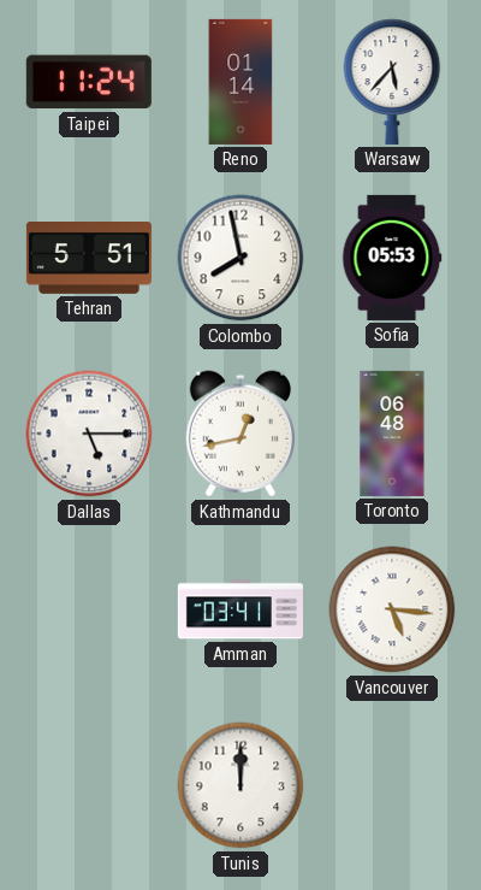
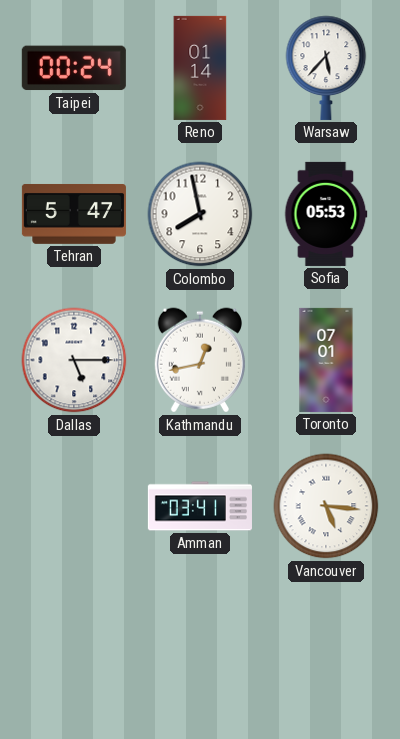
Taipei: 11:24 -> 00:24
Tehran: 5:51 -> 5:47
Toronto: 06:48 -> 07:01
Tunis: 12:00 -> none
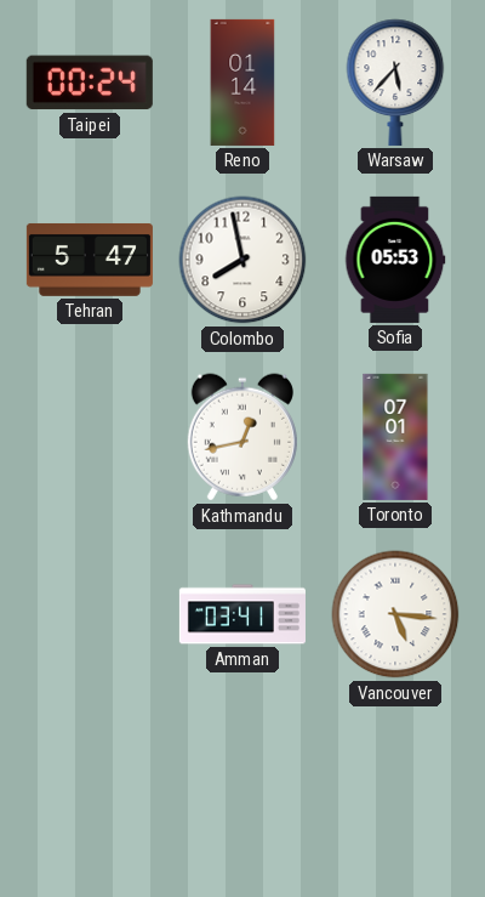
Dallas: 5:15 -> none
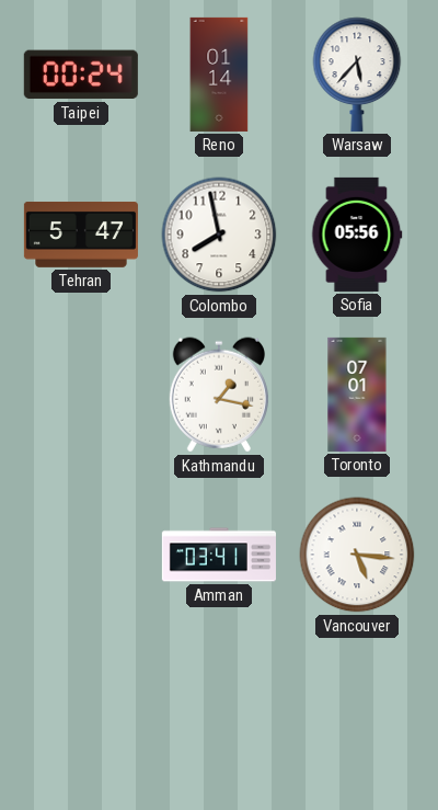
Sofia: 05:53 -> 05:56
Kathmandu: 12:43 -> 1:17
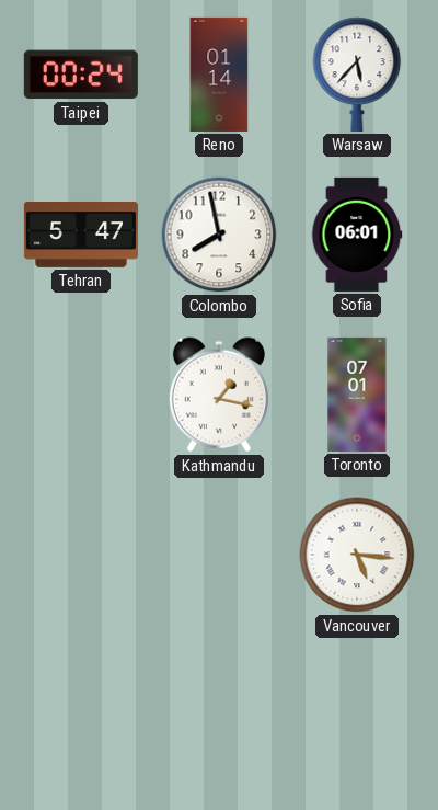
Sofia: 05:56 -> 06:01
Amman: 03:41 -> none
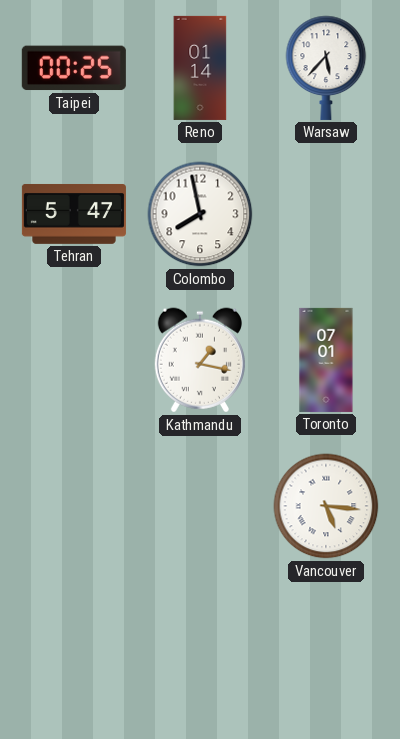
Taipei: 00:24 -> 00:25
Sofia: 06:01 -> none
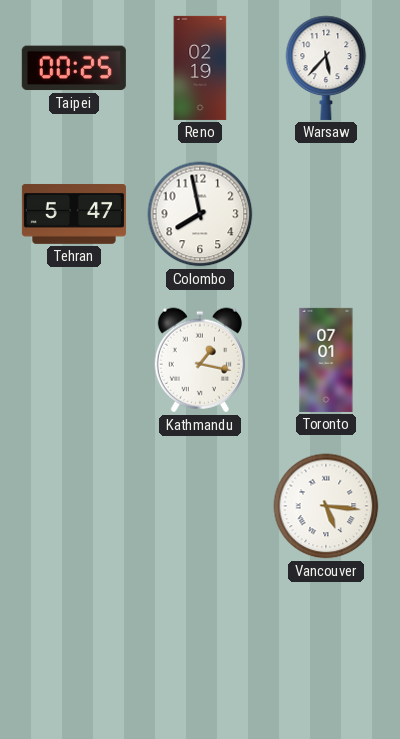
Reno: 01:14 -> 02:19
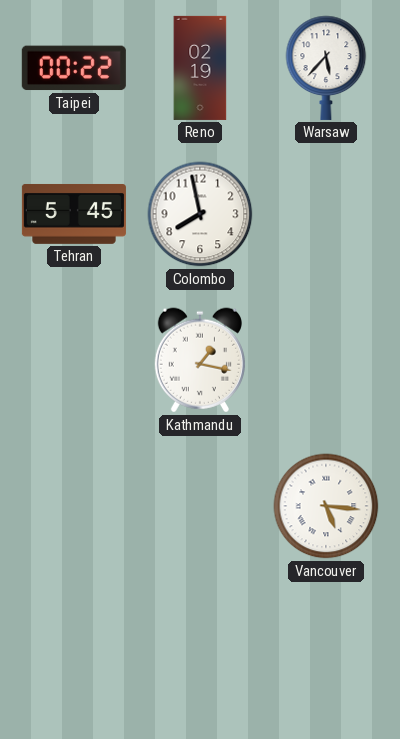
Taipei: 00:25 -> 00:22
Tehran: 5:47 -> 5:45
Toronto: 07:01 -> none
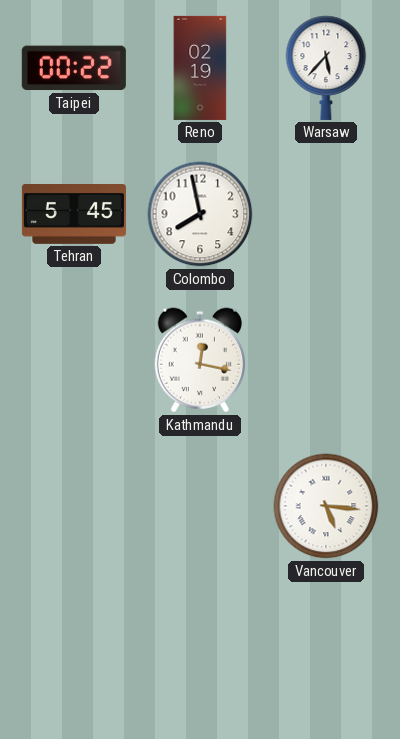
Kathmandu: 1:17 -> 12:17
